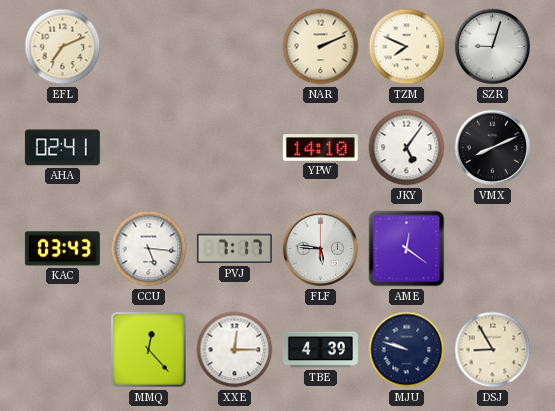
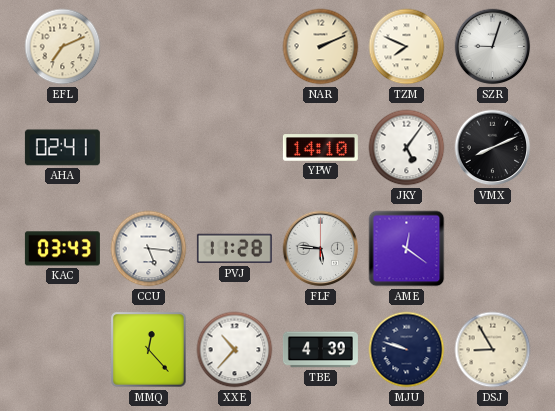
PVJ: 7:17 -> 11:28
XXE: 12:15 -> 10:37
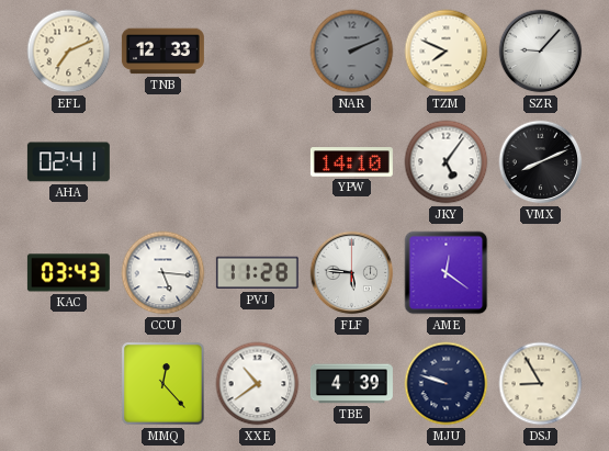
TNB: none -> 12:33
NAR dial: cream -> grey
SZR: 9:03 -> 9:07
XXE: 10:37 -> 10:39
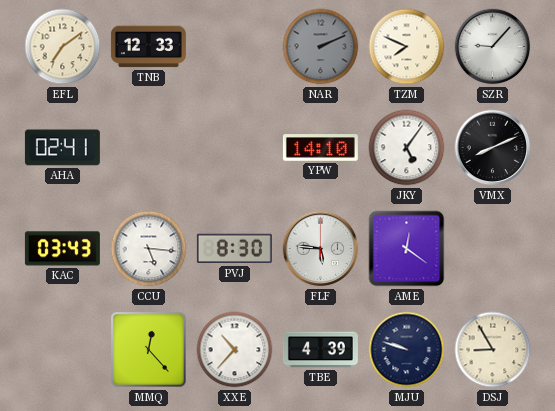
EFL: 7:11 -> 7:09
PVJ: 11:28 -> 8:30
XXE: 10:39 -> 10:37
